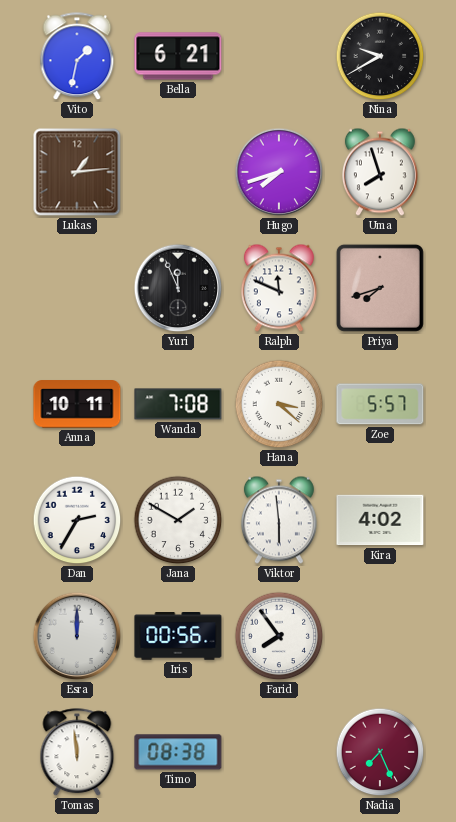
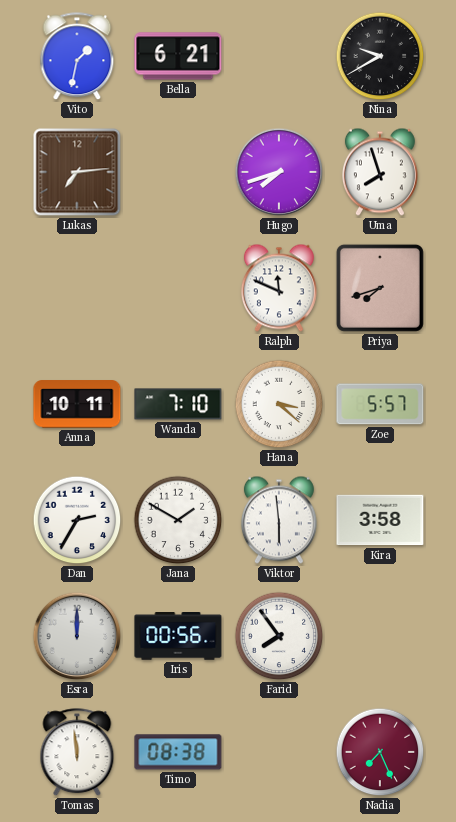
Lukas: 1:14 -> 7:14
Yuri: 11:56 -> none
Wanda: 7:08 -> 7:10
Kira: 4:02 -> 3:58
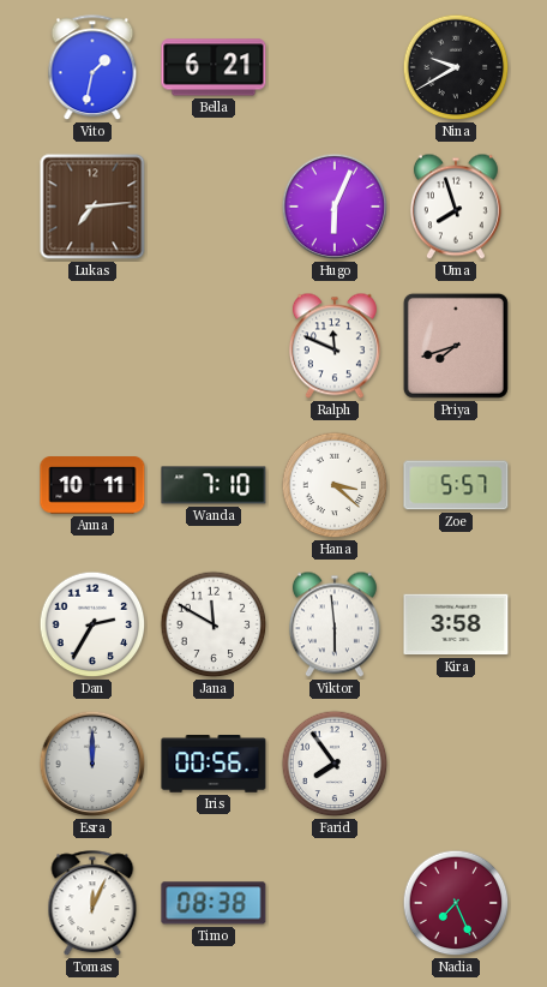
Hugo: 7:42 -> 6:04
Jana: 1:50 -> 11:50
Tomas: 11:59 -> 12:04
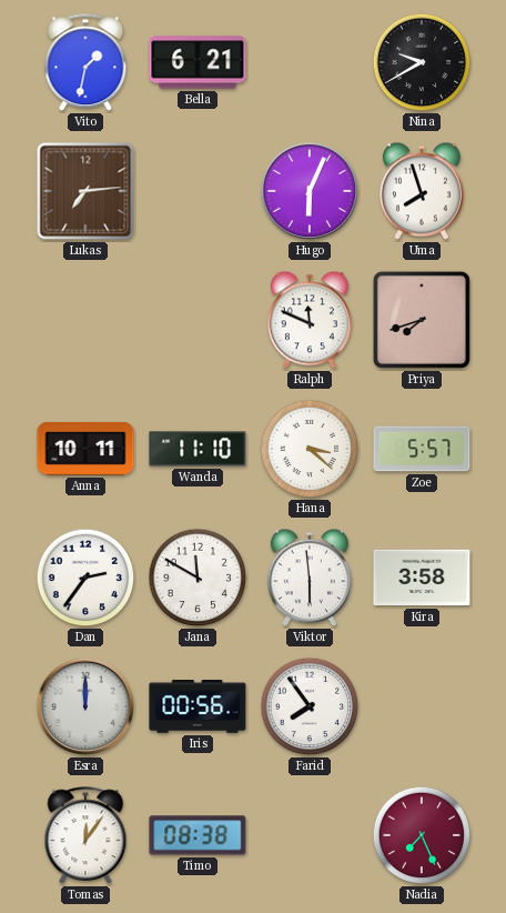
Wanda: 7:10 -> 11:10
Dan: 2:35 -> 2:36
Tomas: 12:04 -> 12:06
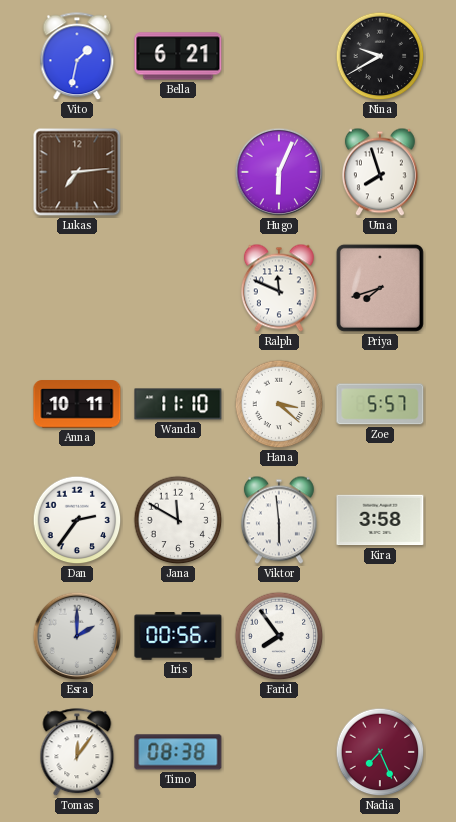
Esra: 12:00 -> 2:00
